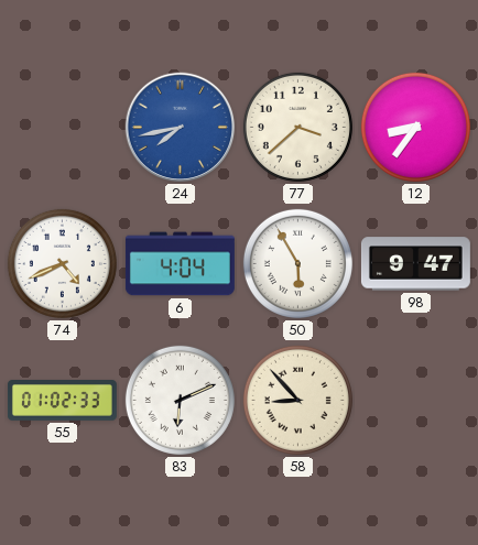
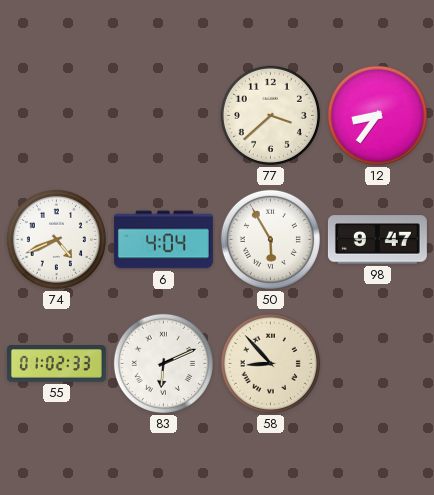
24: 7:43 -> none
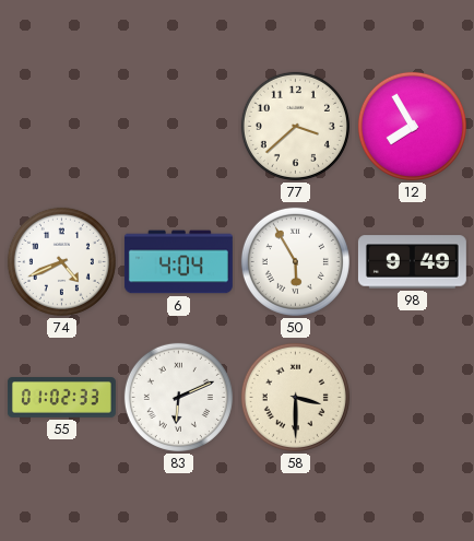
12: 8:36 -> 7:55
98: 9:47 -> 9:49
58: 8:53 -> 3:30
